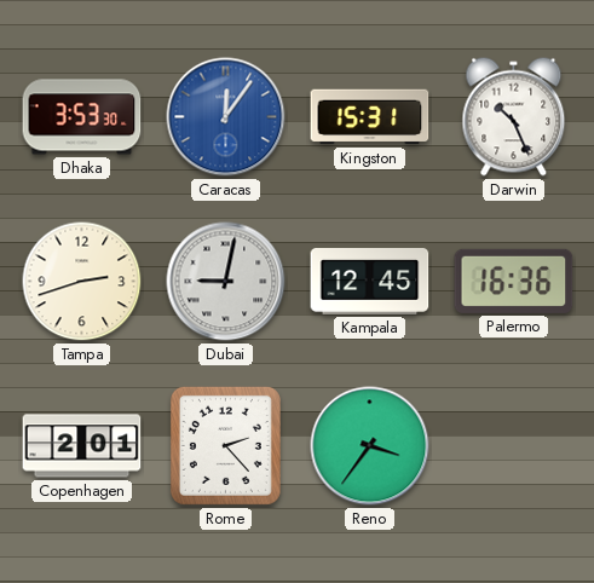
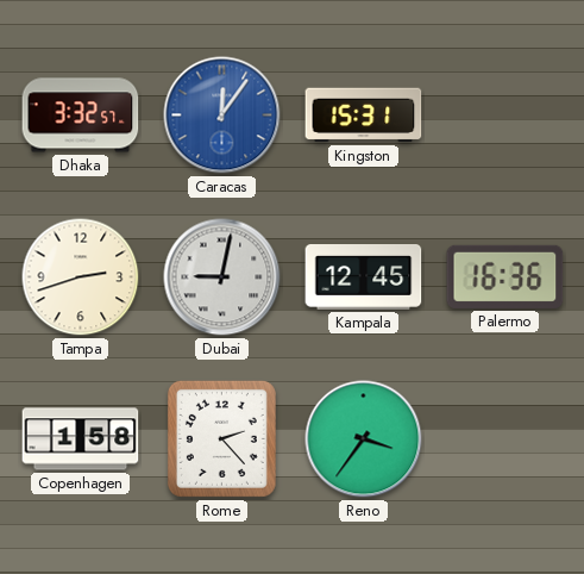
Dhaka: 3:53 -> 3:32
Darwin: 10:26 -> none
Copenhagen: 2:01 -> 1:58
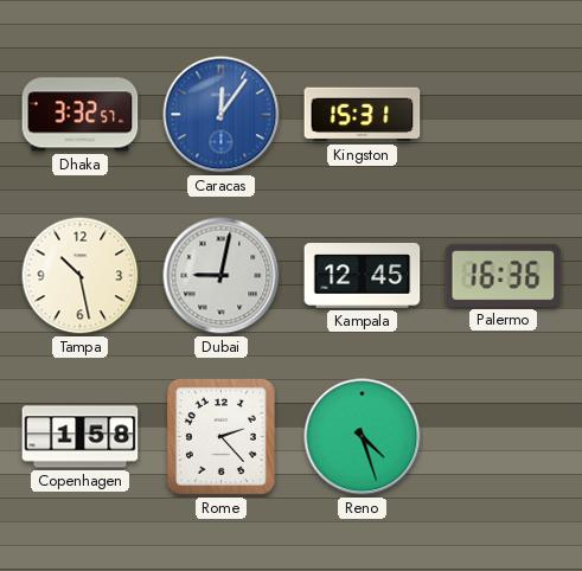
Tampa: 2:42 -> 10:28
Reno: 3:36 -> 4:27
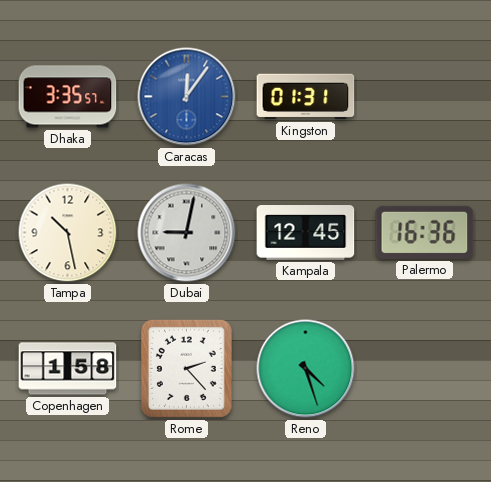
Dhaka: 3:32 -> 3:35
Kingston: 15:31 -> 01:31
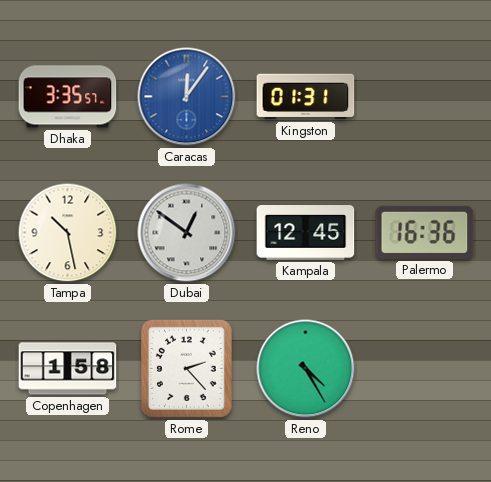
Dubai: 9:02 -> 12:51
Reno: 4:27 -> 4:25
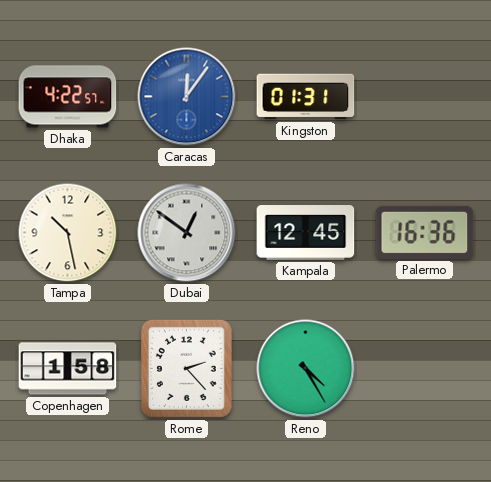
Dhaka: 3:35 -> 4:22
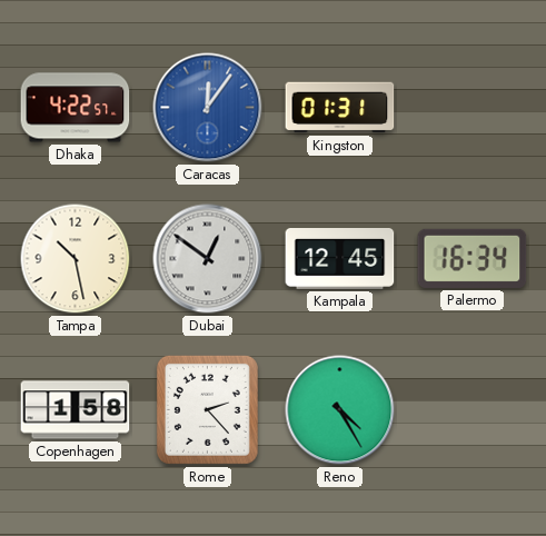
Palermo: 16:36 -> 16:34
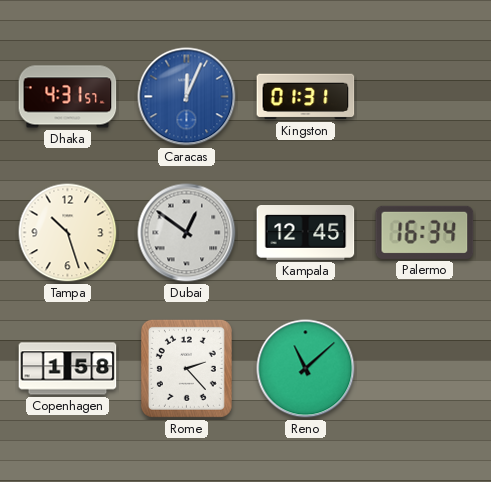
Dhaka: 4:22 -> 4:31
Caracas: 12:06 -> 12:04
Tampa: 10:28 -> 10:27
Reno: 4:25 -> 11:08
